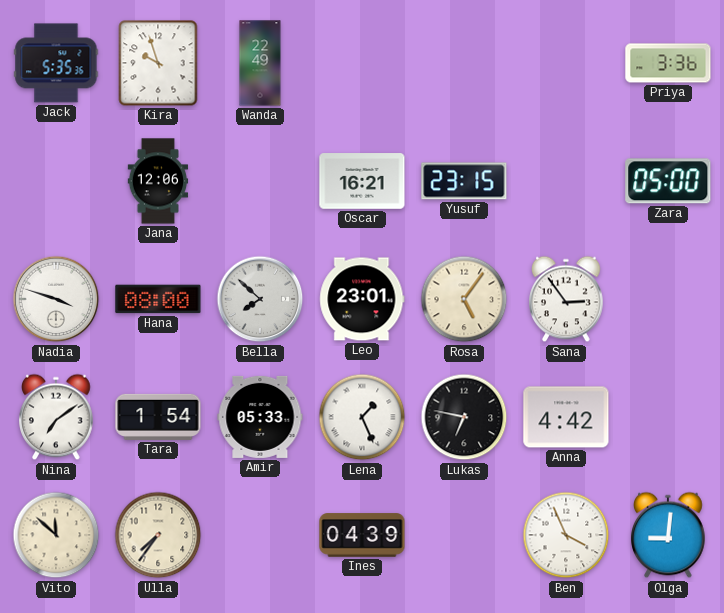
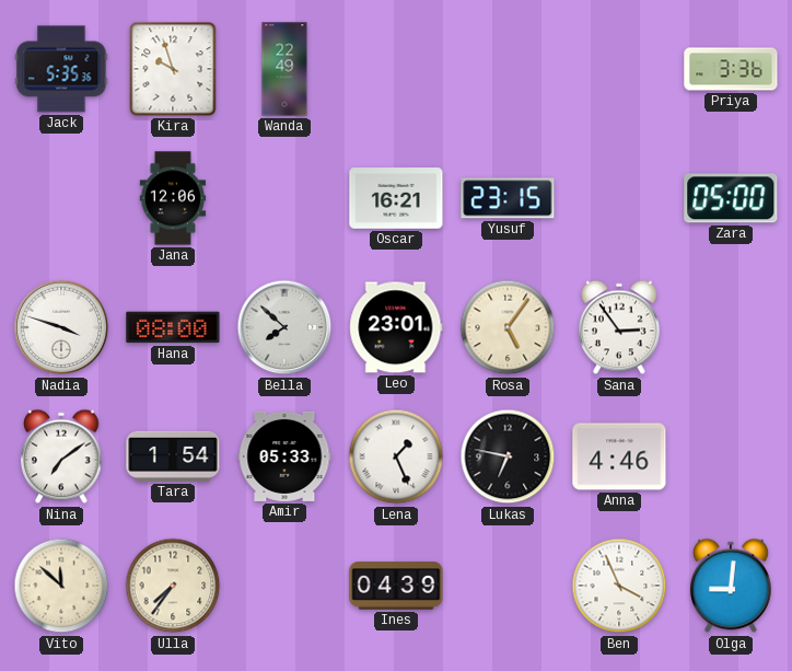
Anna: 4:42 -> 4:46
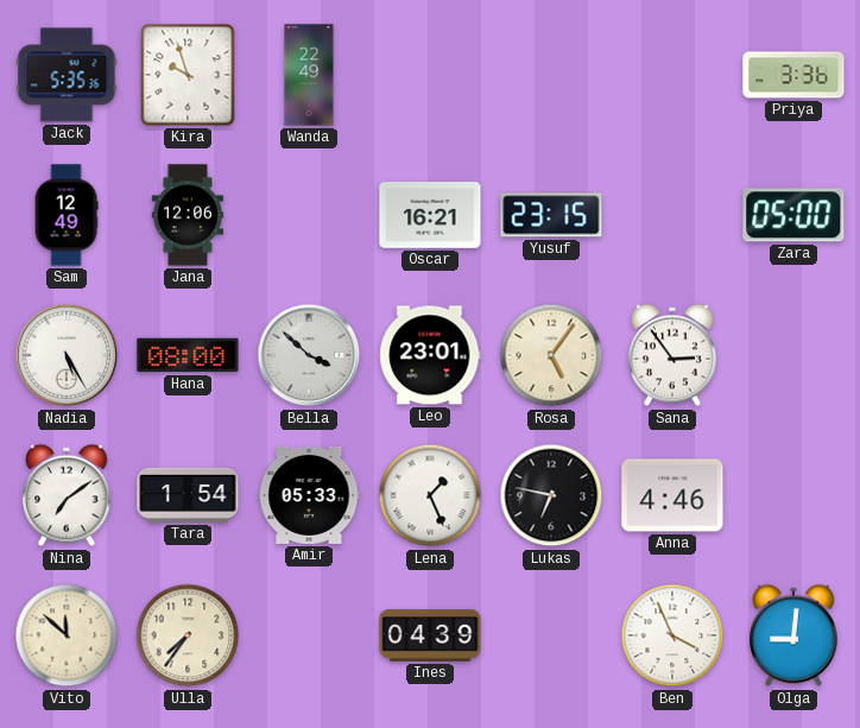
Sam: none -> 12:49
Nadia: 3:48 -> 5:25
Bella: 7:52 -> 3:52
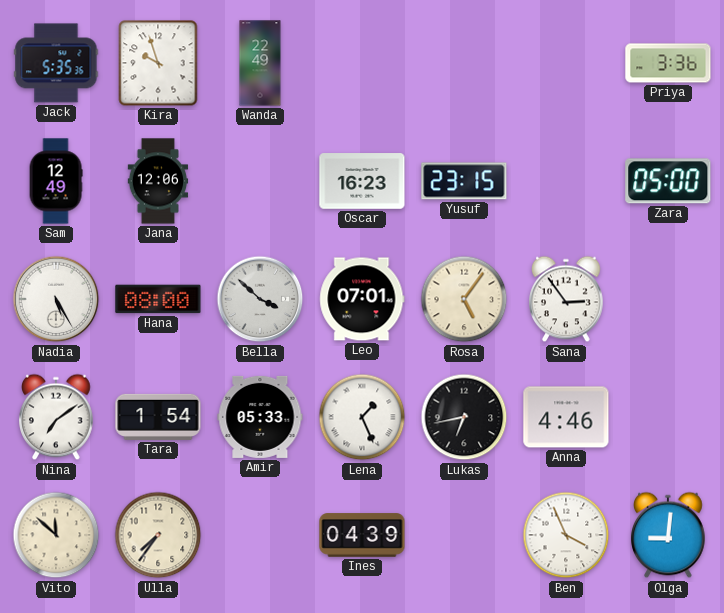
Oscar: 16:21 -> 16:23
Leo: 23:01 -> 07:01
Lukas: 6:47 -> 6:43
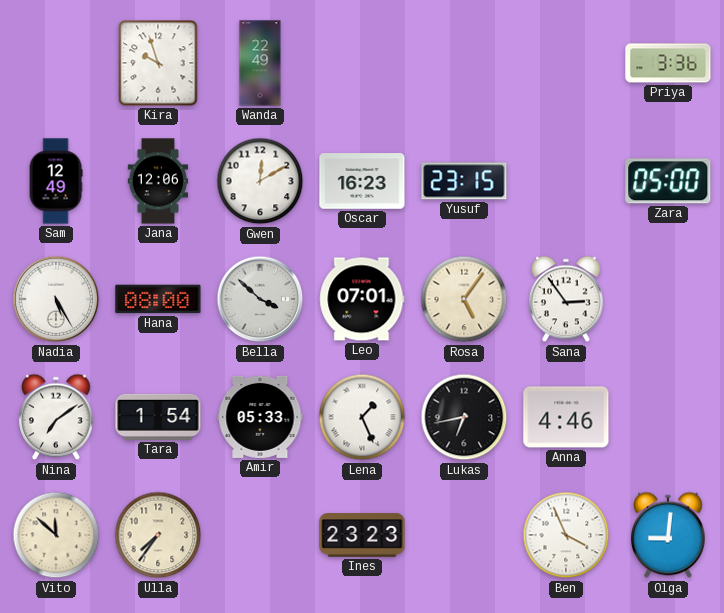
Jack: 5:35 -> none
Gwen: none -> 12:10
Ines: 04:39 -> 23:23
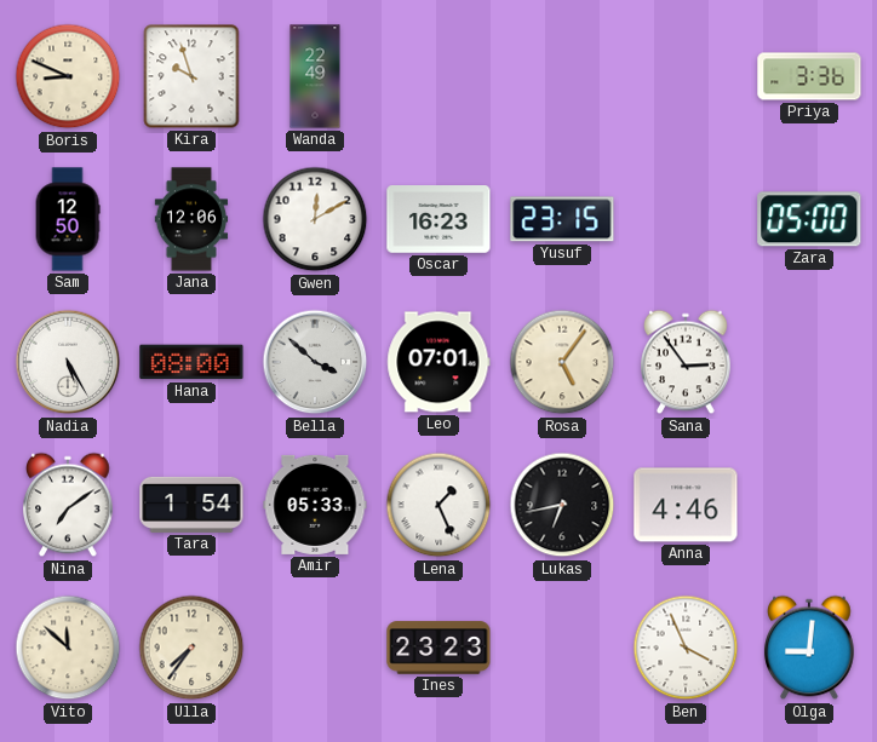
Boris: none -> 8:49
Sam: 12:49 -> 12:50
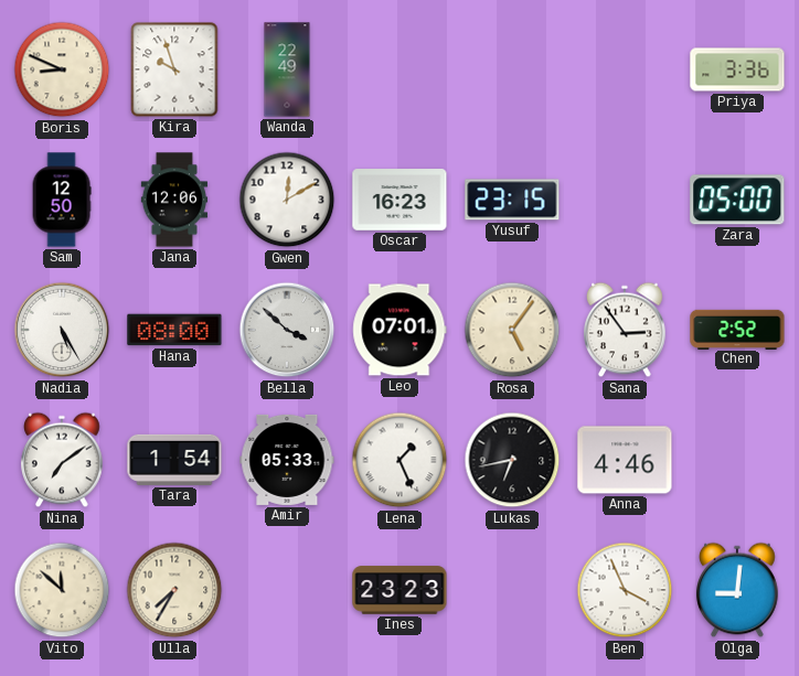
Chen: none -> 2:52
Ulla: 7:36 -> 7:35
